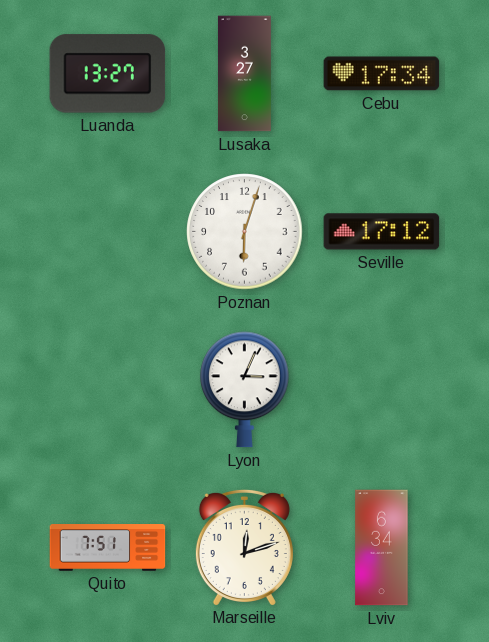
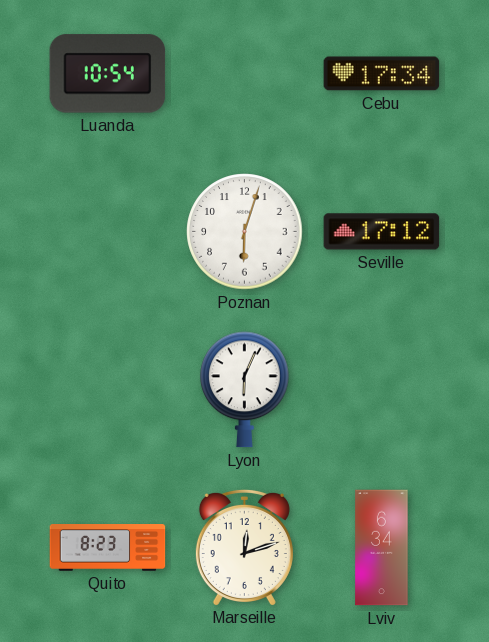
Luanda: 13:27 -> 10:54
Lusaka: 3:27 -> none
Lyon: 3:04 -> 6:04
Quito: 7:51 -> 8:23
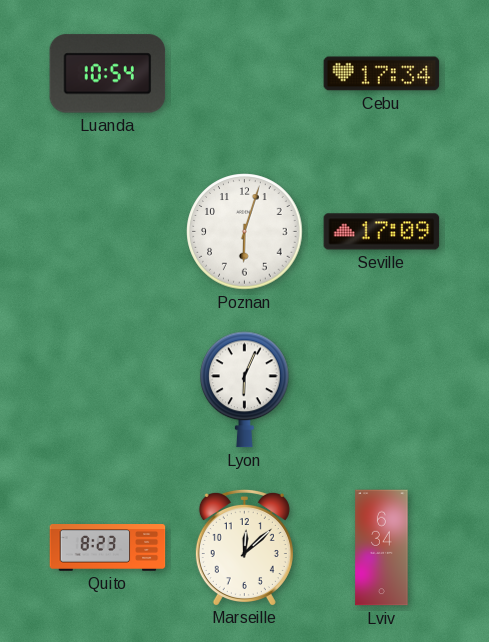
Seville: 17:12 -> 17:09
Marseille: 12:12 -> 12:08
